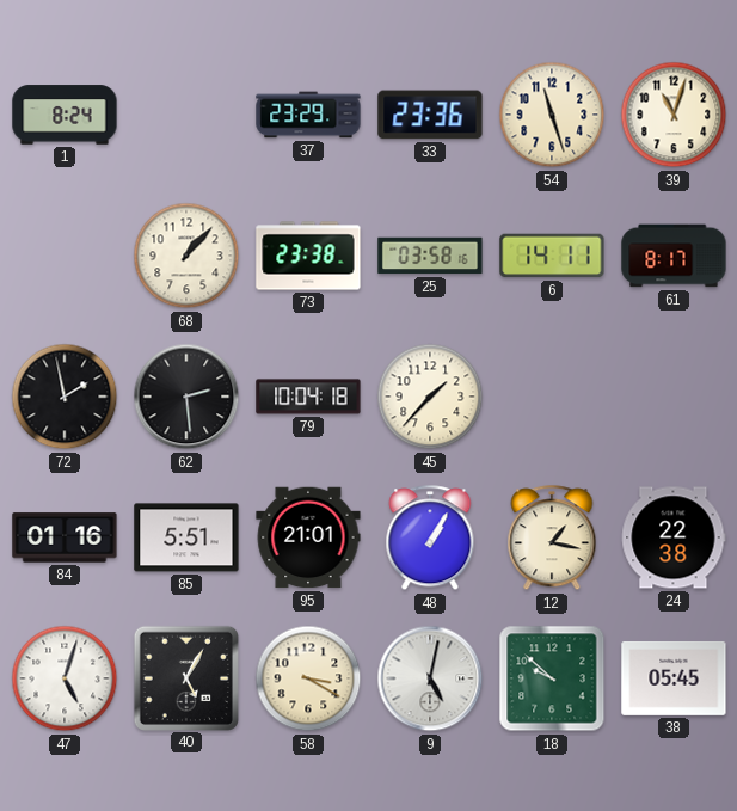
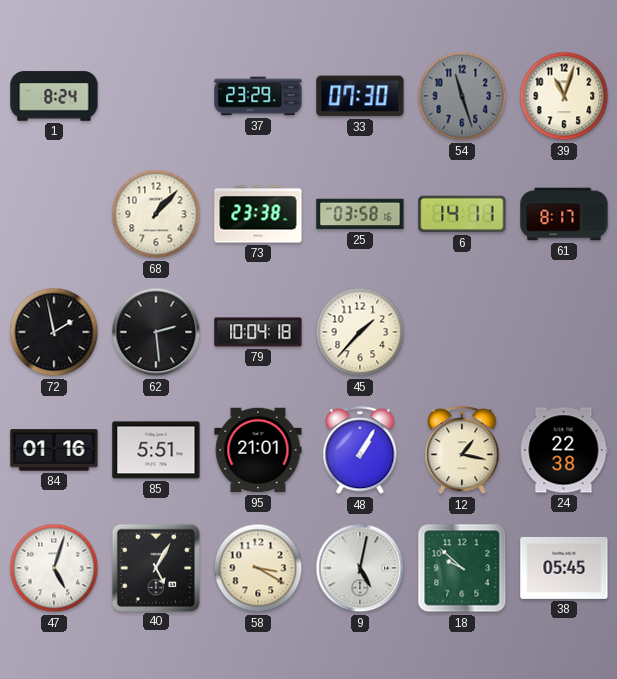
33: 23:36 -> 07:30
54 dial: cream -> grey
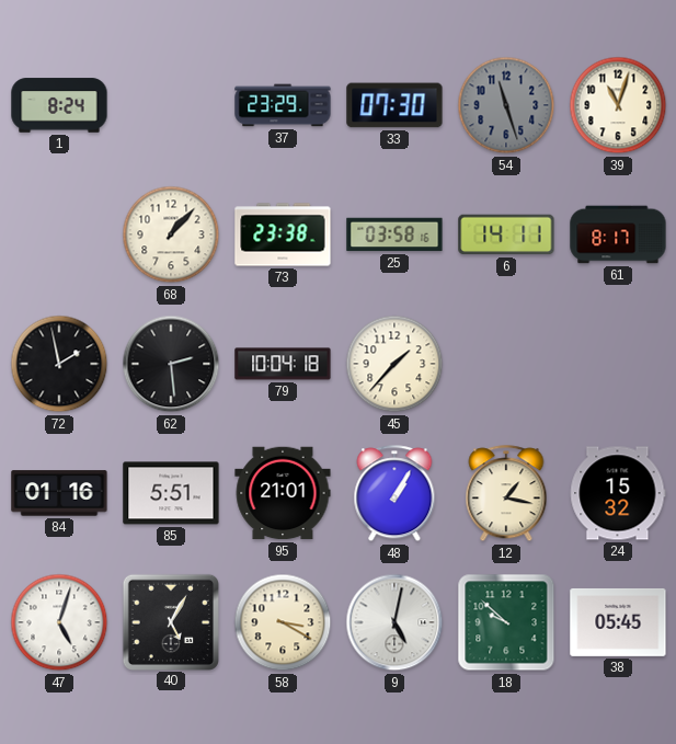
24: 22:38 -> 15:32
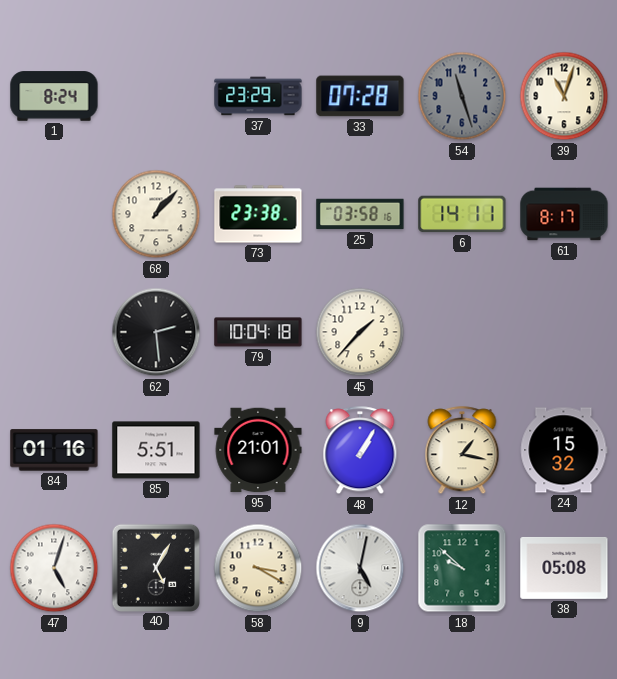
33: 07:30 -> 07:28
72: 1:58 -> none
38: 05:45 -> 05:08
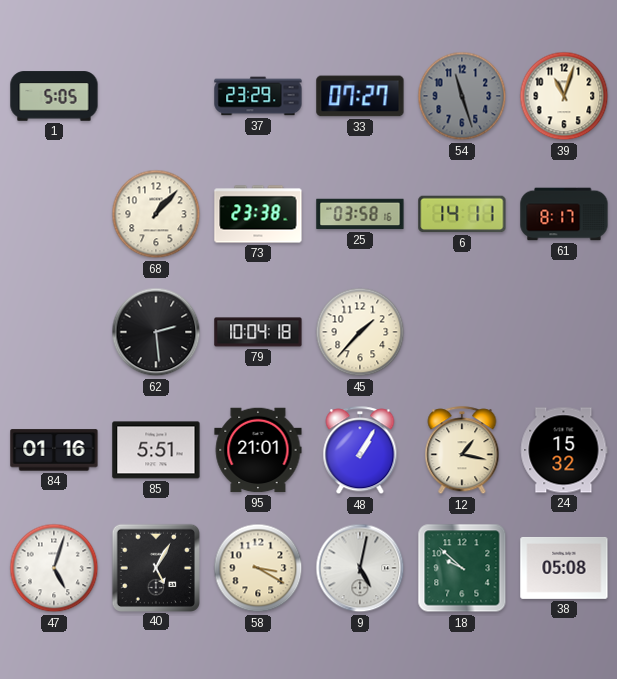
1: 8:24 -> 5:05
33: 07:28 -> 07:27
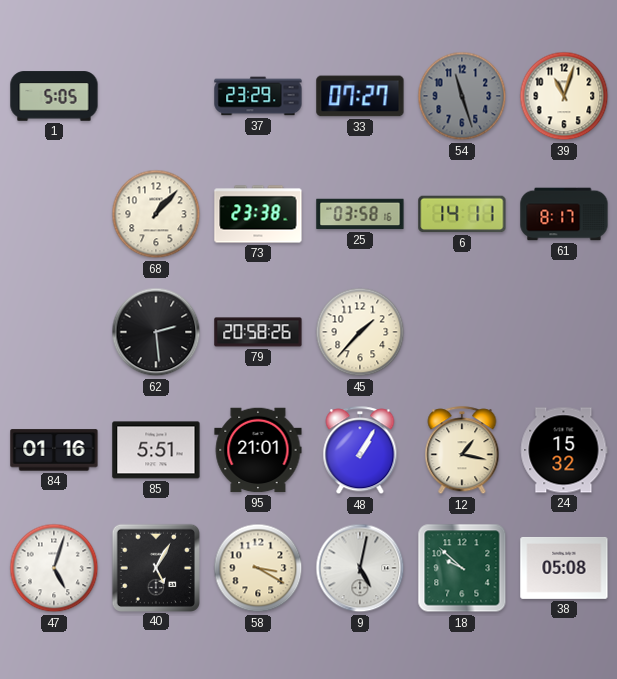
79: 10:04 -> 20:58
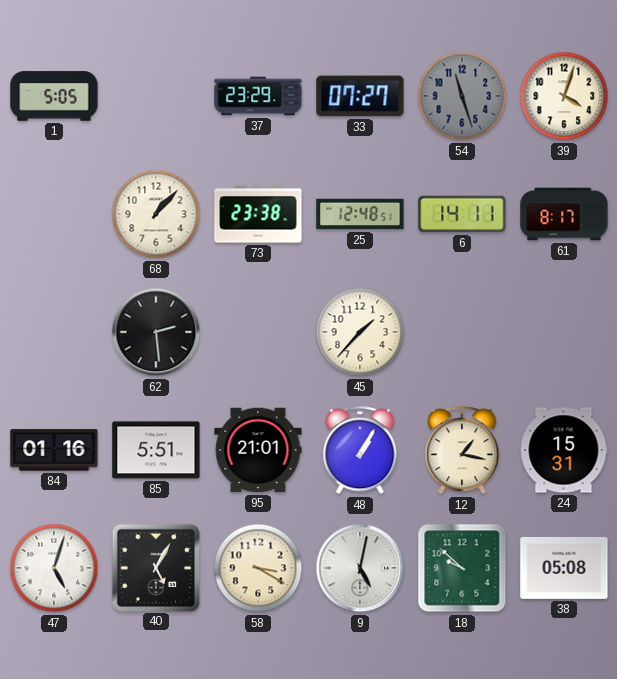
39: 11:03 -> 4:03
25: 03:58 -> 12:48
79: 20:58 -> none
24: 15:32 -> 15:31
